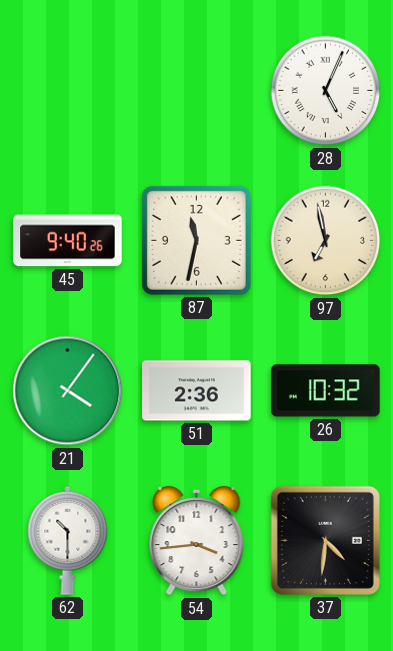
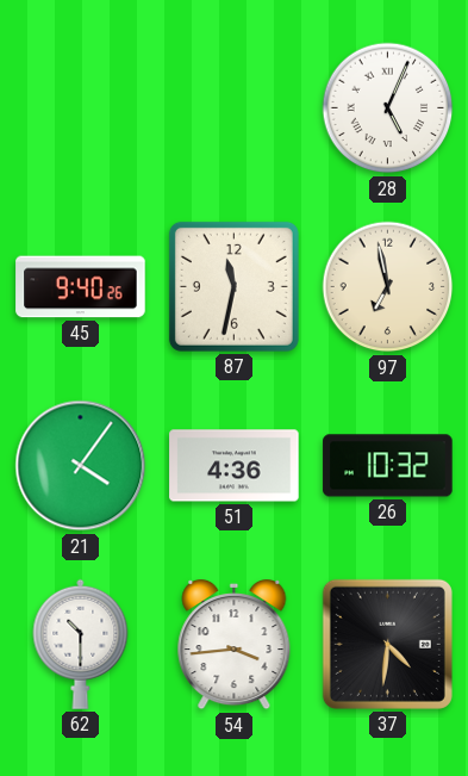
51: 2:36 -> 4:36
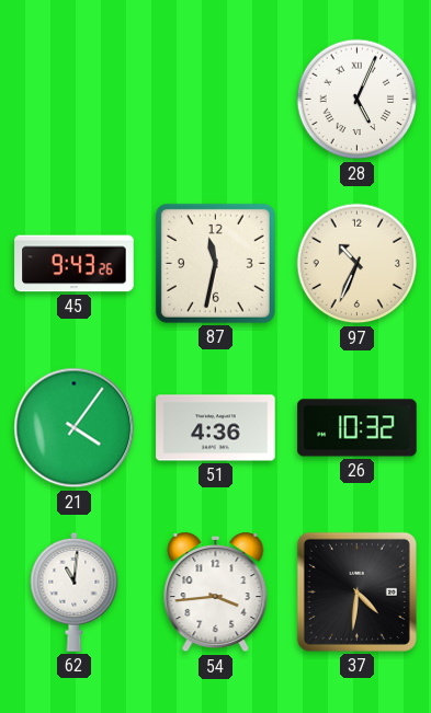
45: 9:40 -> 9:43
97: 6:58 -> 10:34
62: 10:30 -> 11:01
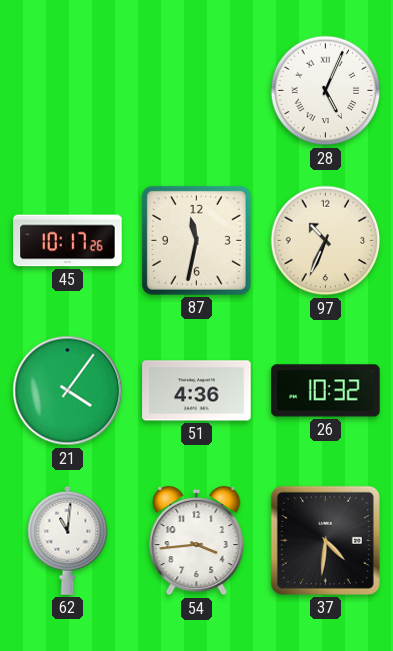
45: 9:43 -> 10:17
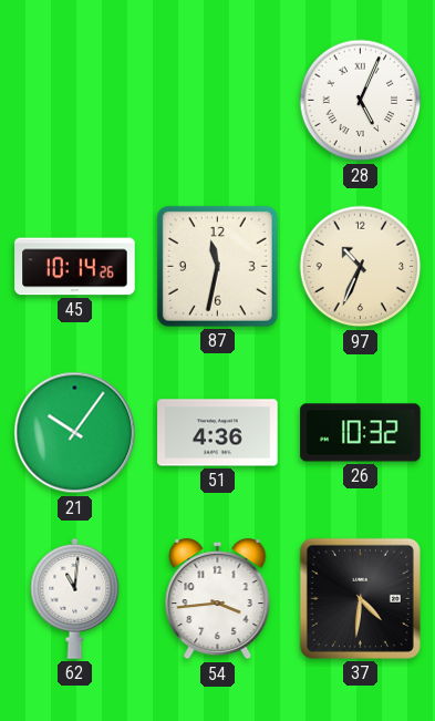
45: 10:17 -> 10:14
21: 4:06 -> 10:06
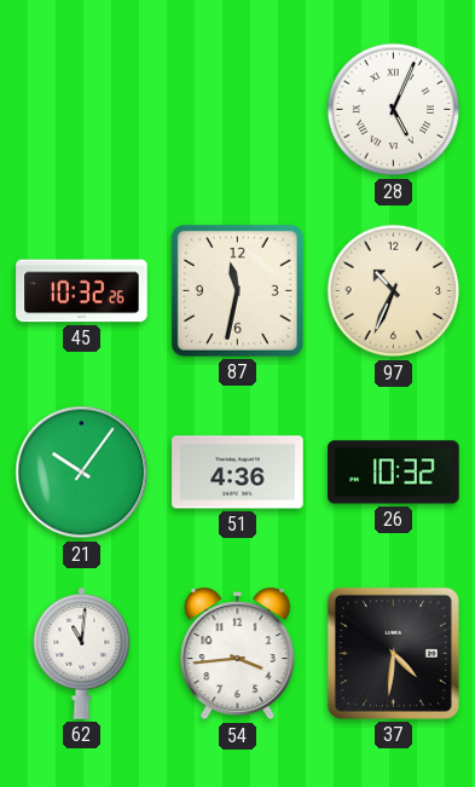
45: 10:14 -> 10:32
